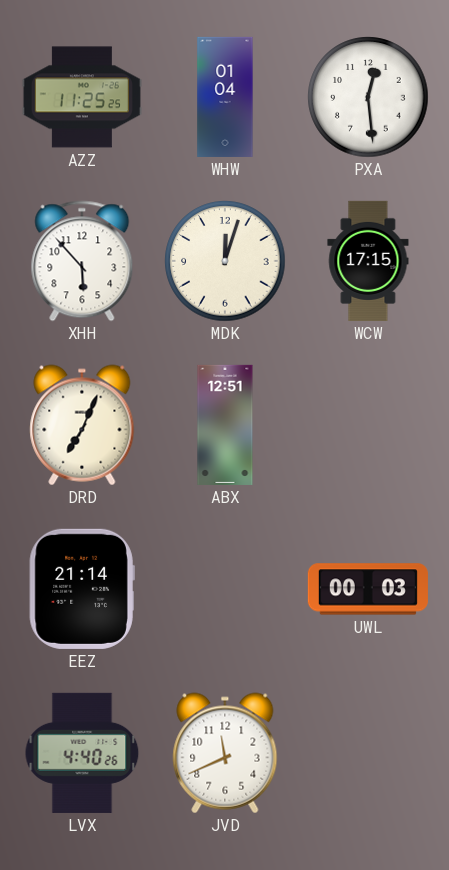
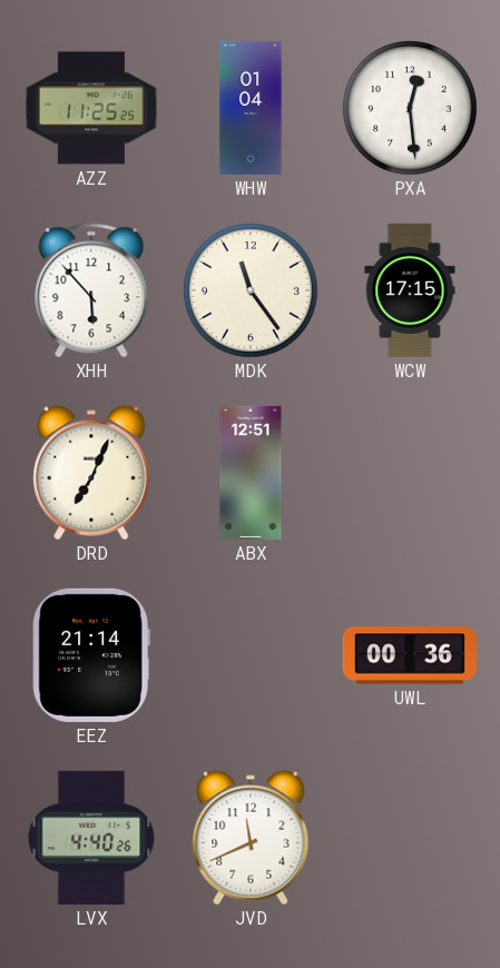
MDK: 12:03 -> 11:24
UWL: 00:03 -> 00:36
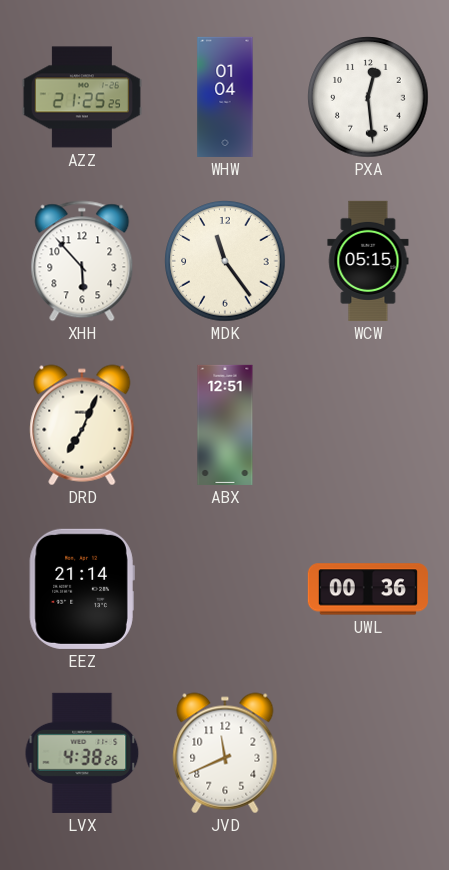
AZZ: 11:25 -> 21:25
WCW: 17:15 -> 05:15
LVX: 4:40 -> 4:38
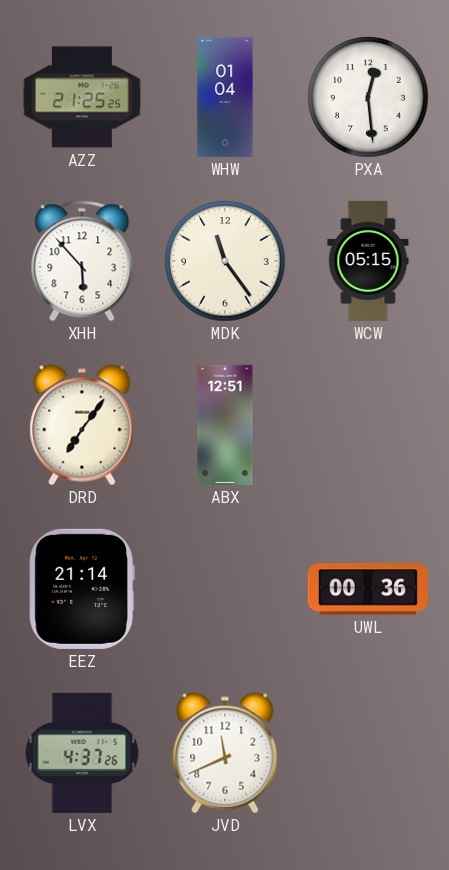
DRD: 7:04 -> 7:06
LVX: 4:38 -> 4:37
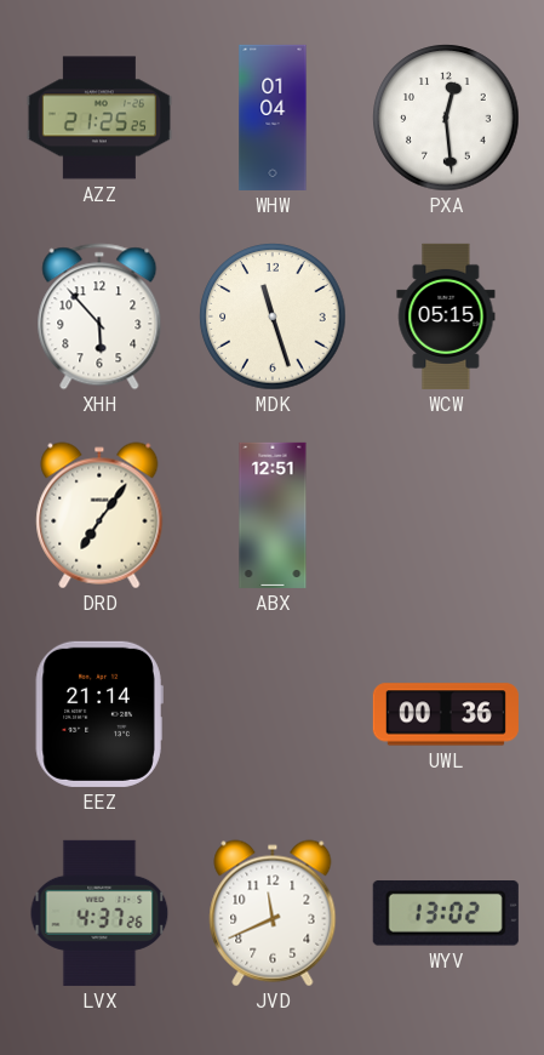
MDK: 11:24 -> 11:27
WYV: none -> 13:02
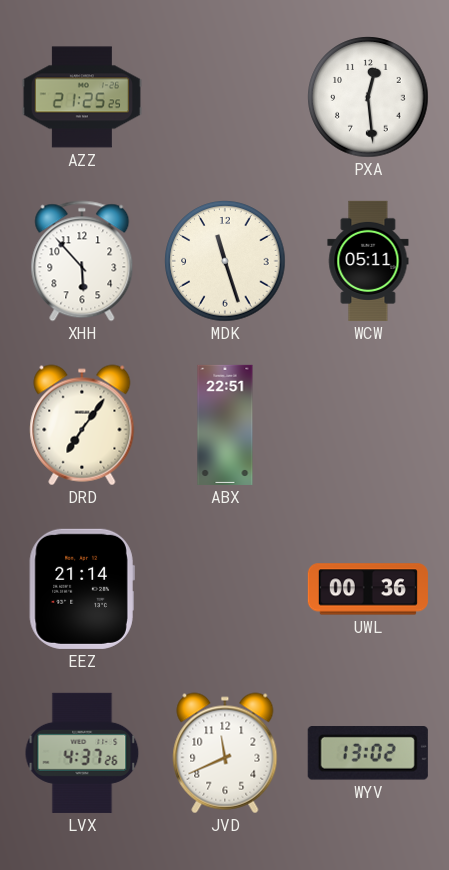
WHW: 01:04 -> none
WCW: 05:15 -> 05:11
ABX: 12:51 -> 22:51
